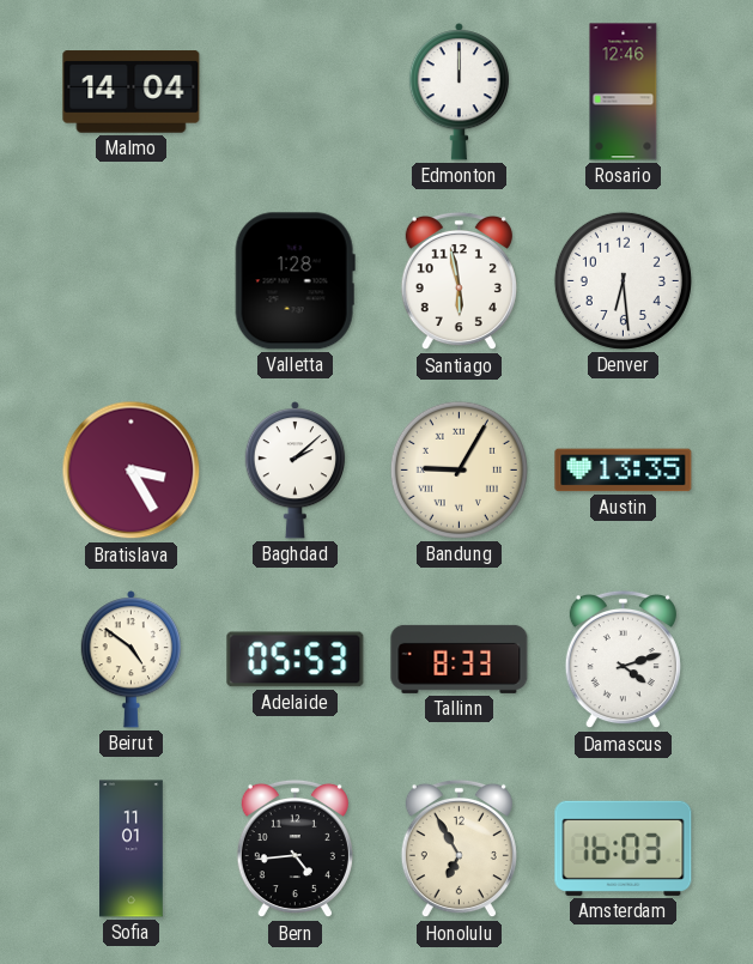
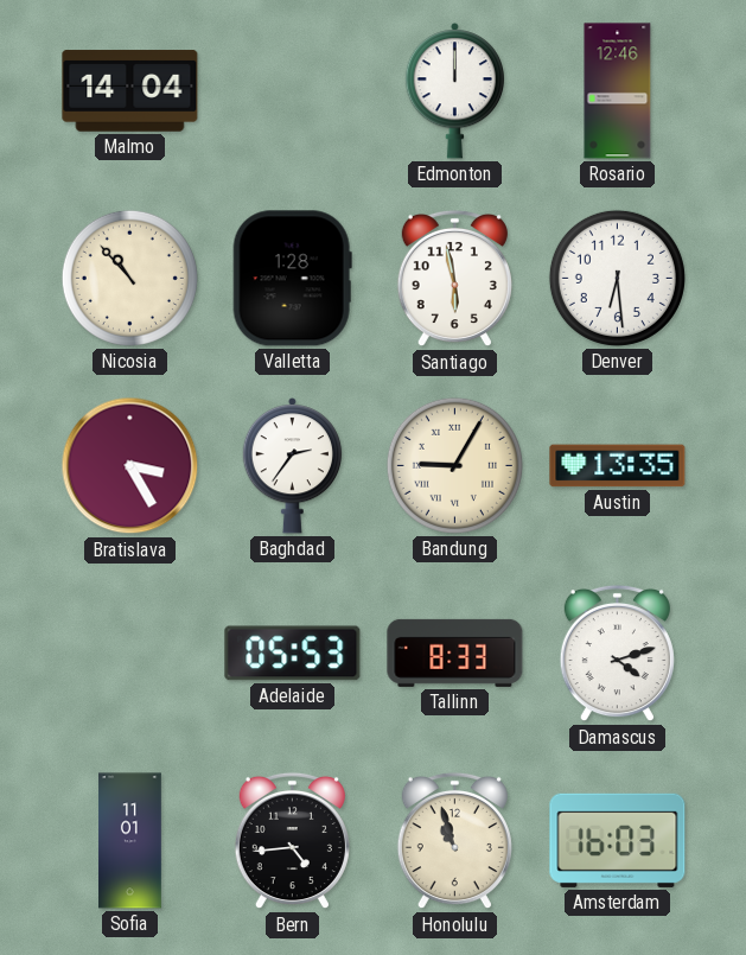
Nicosia: none -> 10:53
Baghdad: 2:08 -> 2:36
Beirut: 4:51 -> none
Honolulu: 6:55 -> 10:57
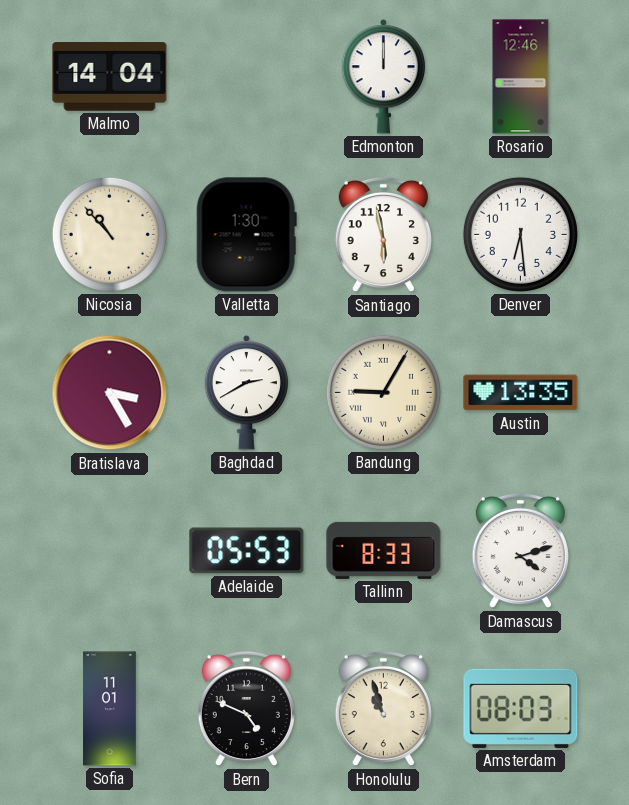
Valletta: 1:28 -> 1:30
Baghdad: 2:36 -> 2:40
Bern: 4:44 -> 4:49
Amsterdam: 16:03 -> 08:03
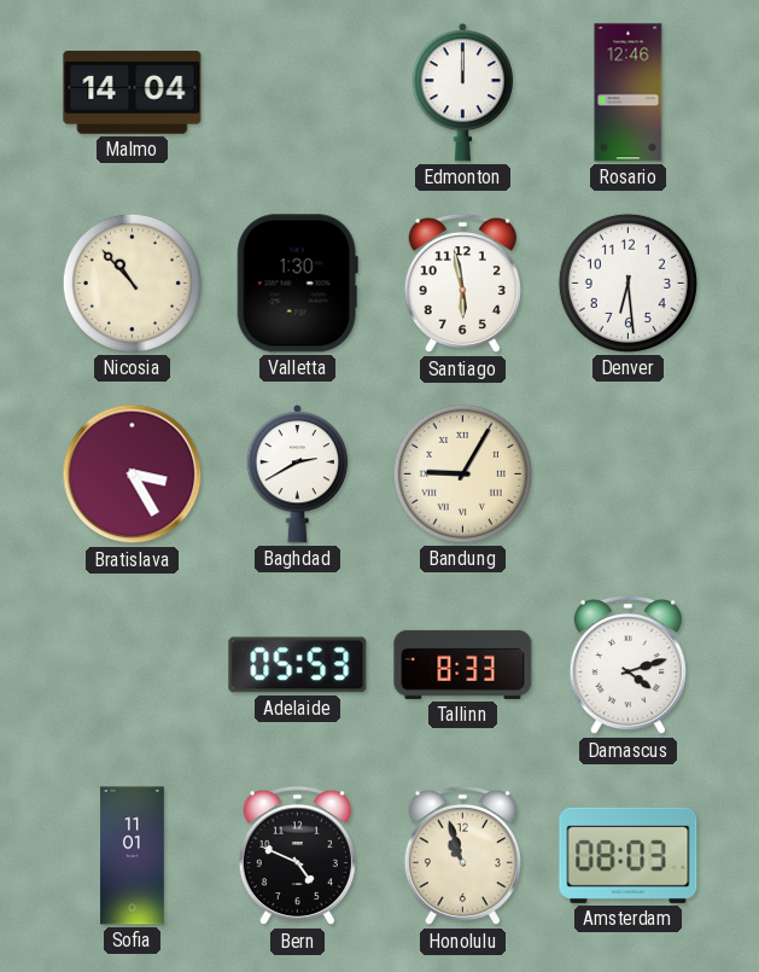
Austin: 13:35 -> none
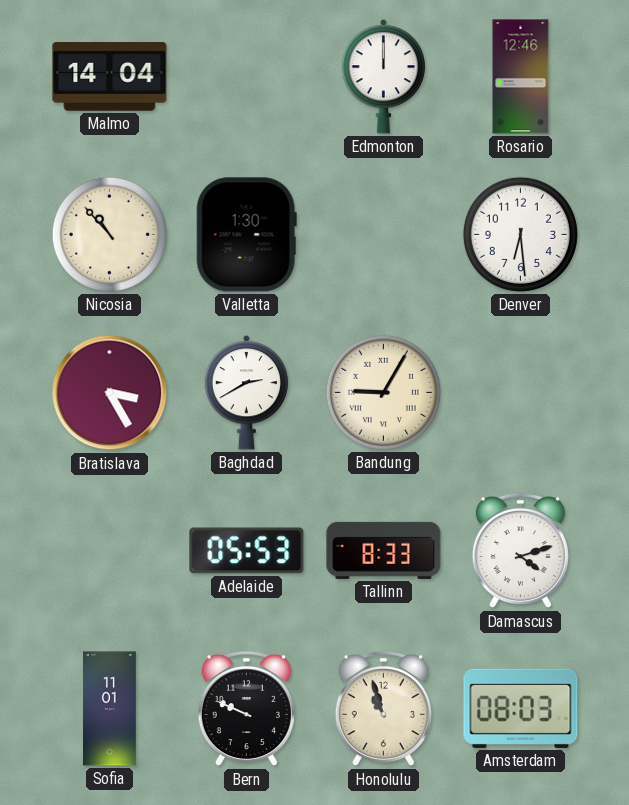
Santiago: 5:58 -> none
Bern: 4:49 -> 9:49
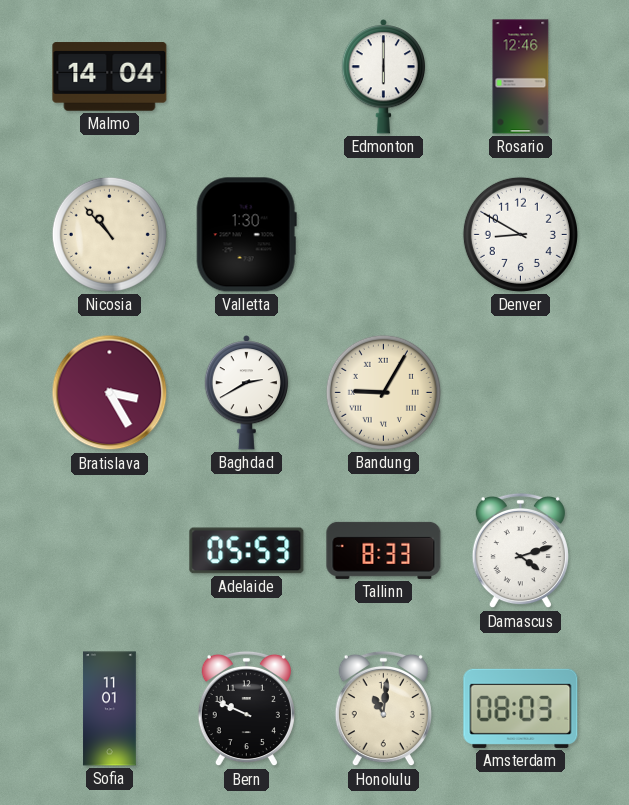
Edmonton: 12:00 -> 6:00
Denver: 6:29 -> 8:50
Honolulu: 10:57 -> 11:01
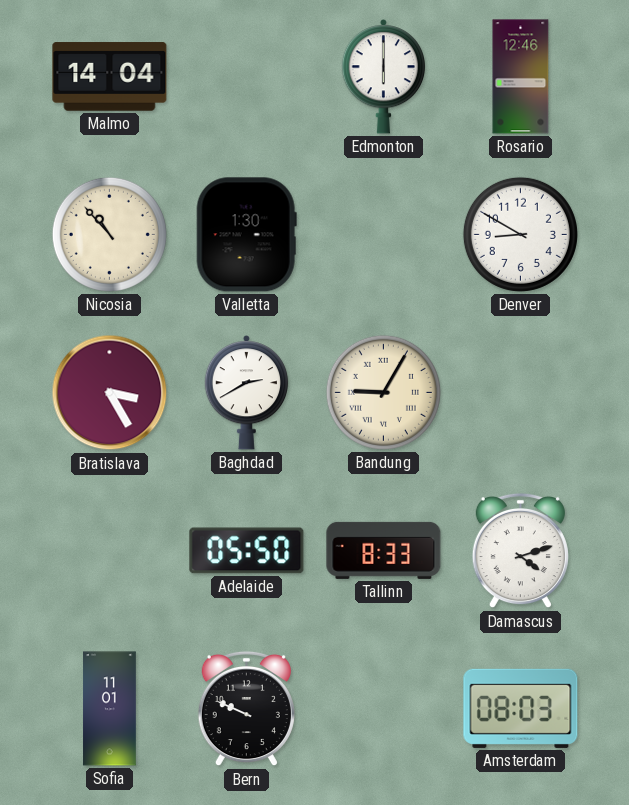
Adelaide: 05:53 -> 05:50
Honolulu: 11:01 -> none
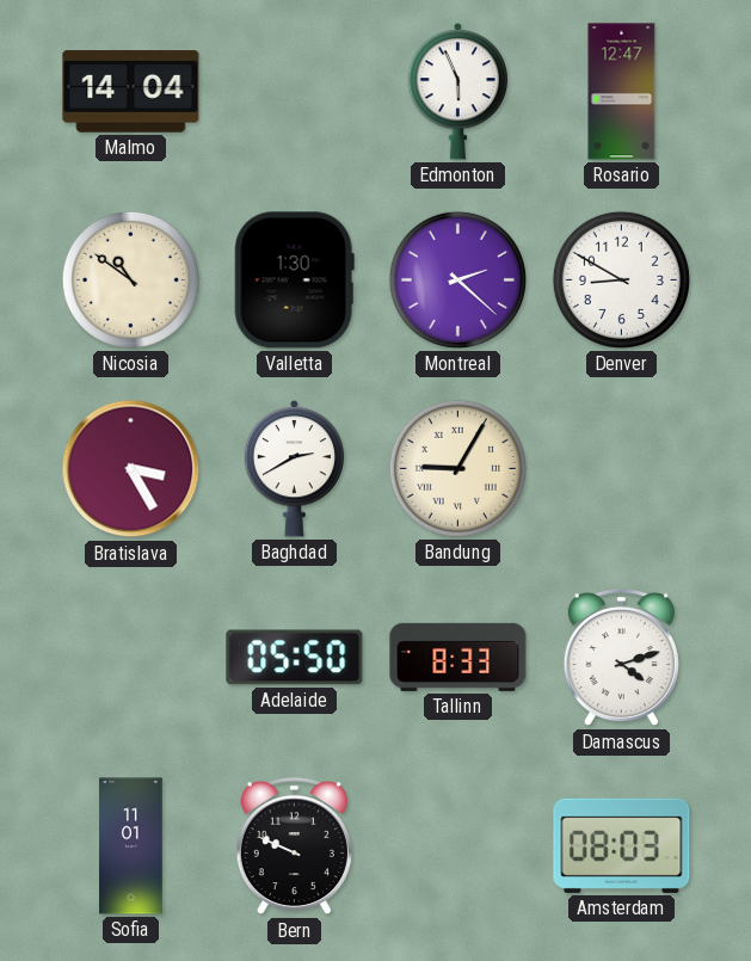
Edmonton: 6:00 -> 5:56
Rosario: 12:46 -> 12:47
Nicosia: 10:53 -> 10:51
Montreal: none -> 2:22
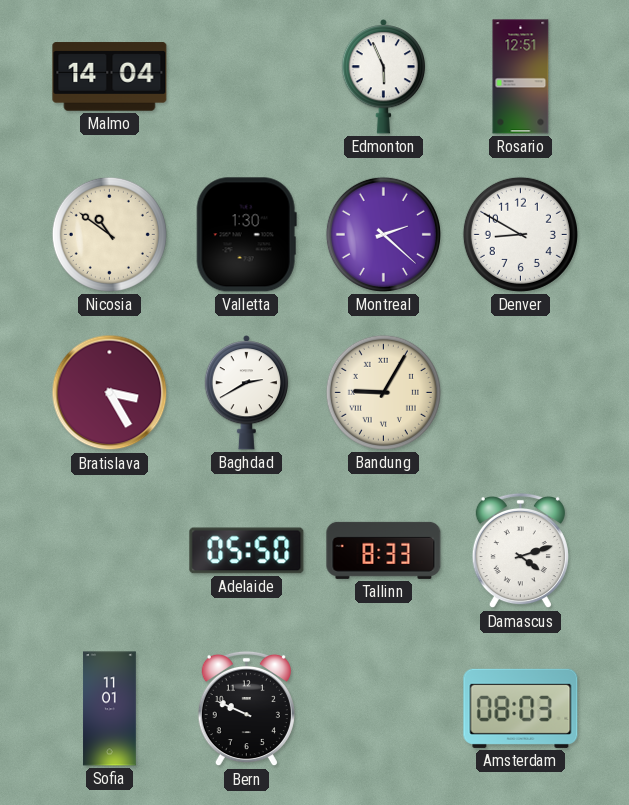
Rosario: 12:47 -> 12:51
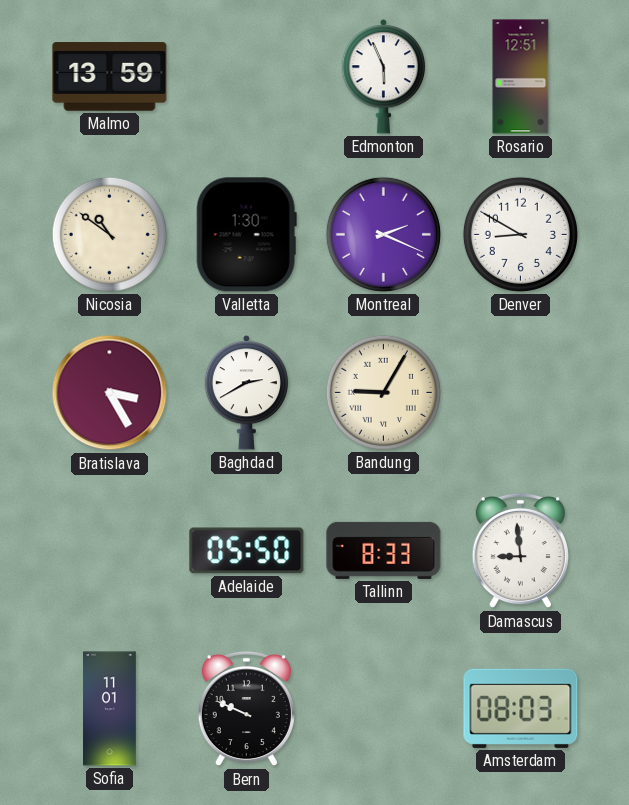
Malmo: 14:04 -> 13:59
Montreal: 2:22 -> 2:19
Damascus: 4:12 -> 8:59
